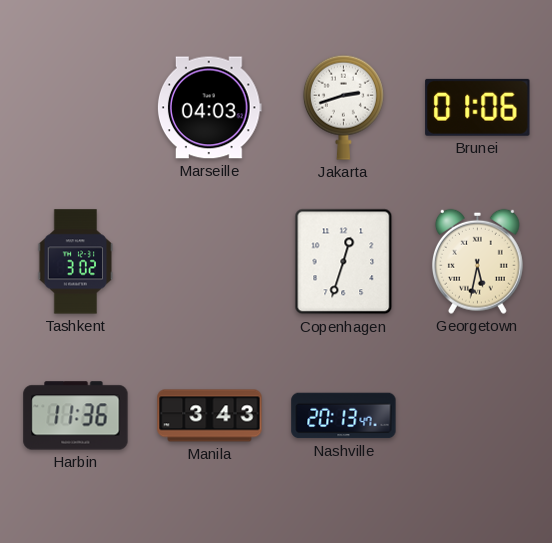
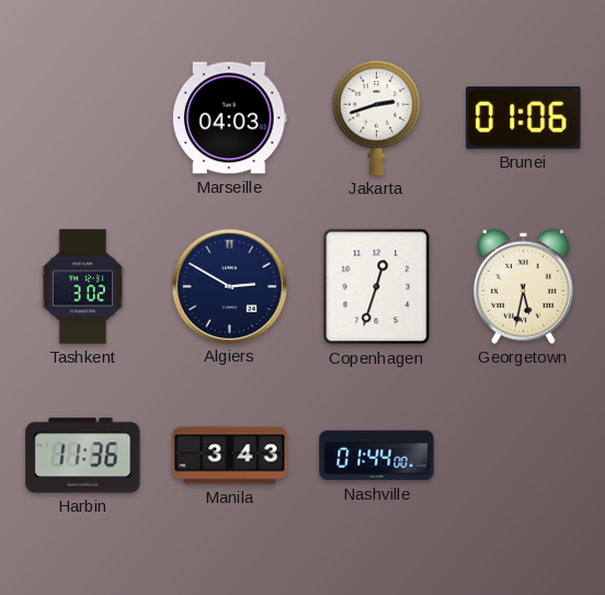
Algiers: none -> 2:50
Nashville: 20:13 -> 01:44
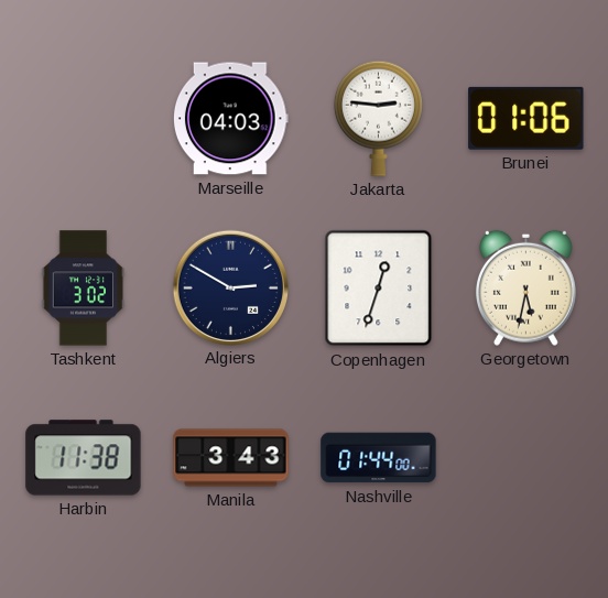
Jakarta: 2:42 -> 2:46
Harbin: 11:36 -> 11:38
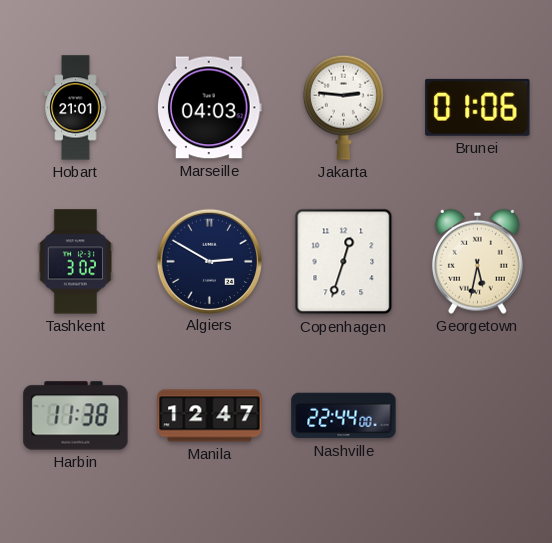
Hobart: none -> 21:01
Manila: 3:43 -> 12:47
Nashville: 01:44 -> 22:44
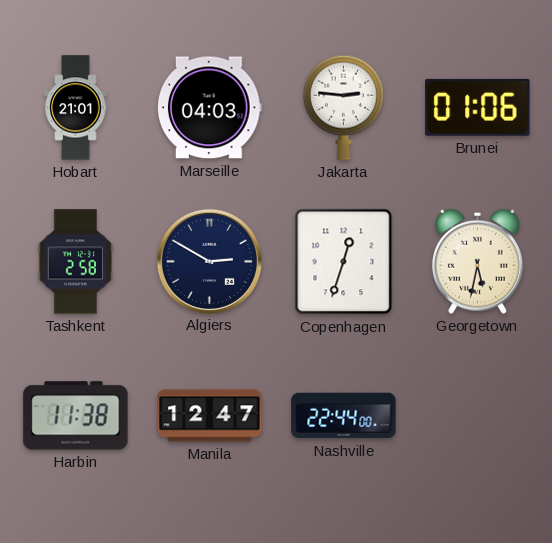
Tashkent: 3:02 -> 2:58
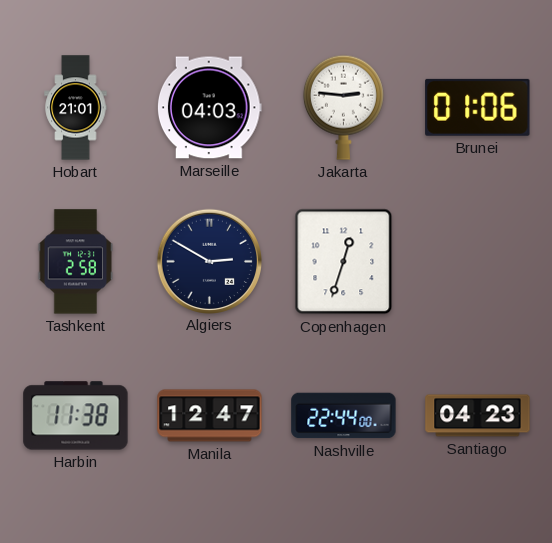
Georgetown: 5:32 -> none
Santiago: none -> 04:23
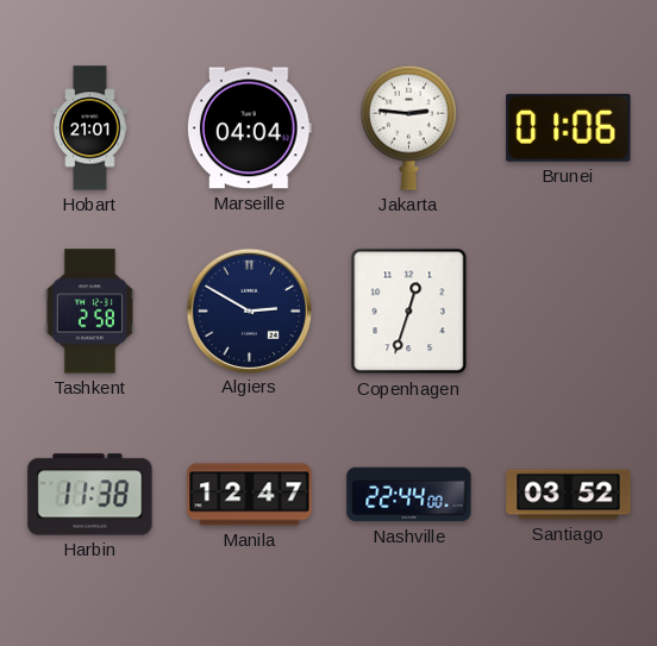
Marseille: 04:03 -> 04:04
Santiago: 04:23 -> 03:52
